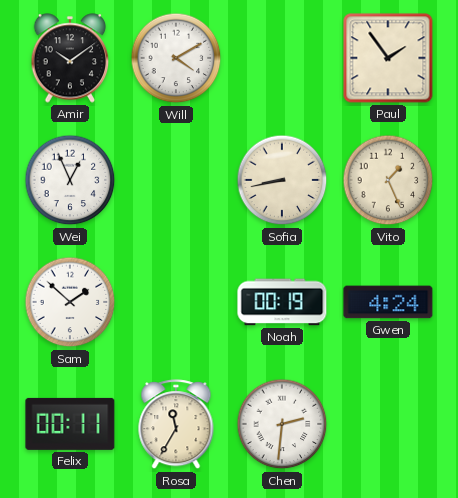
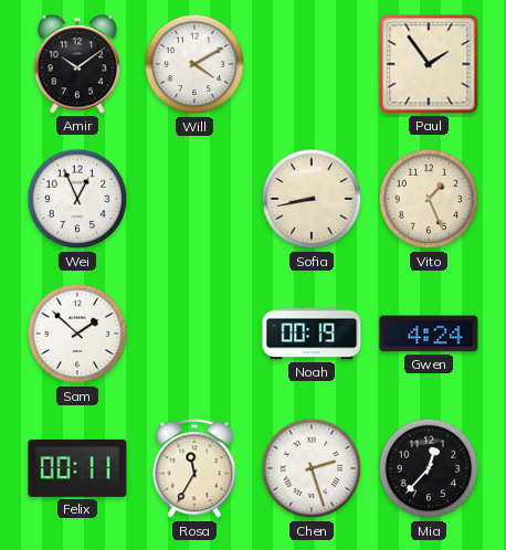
Chen: 2:31 -> 2:27
Mia: none -> 12:37
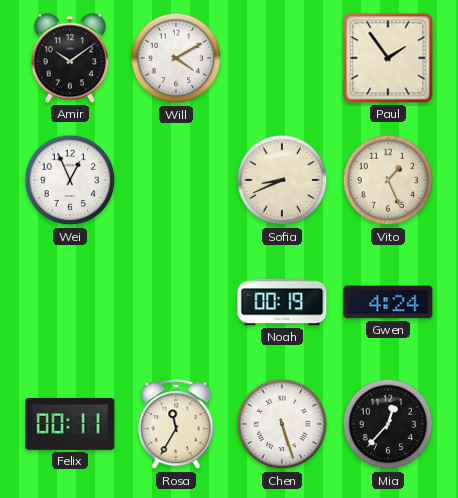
Sofia: 8:43 -> 8:41
Sam: 1:52 -> none
Chen: 2:27 -> 5:27
